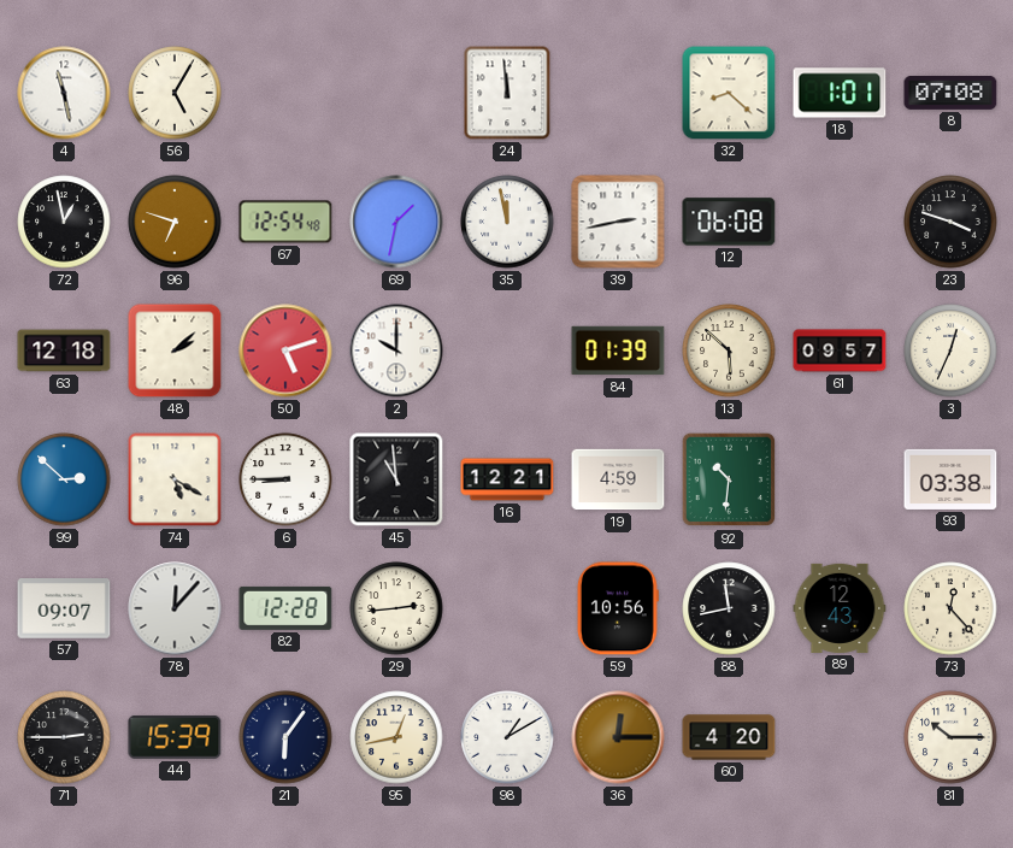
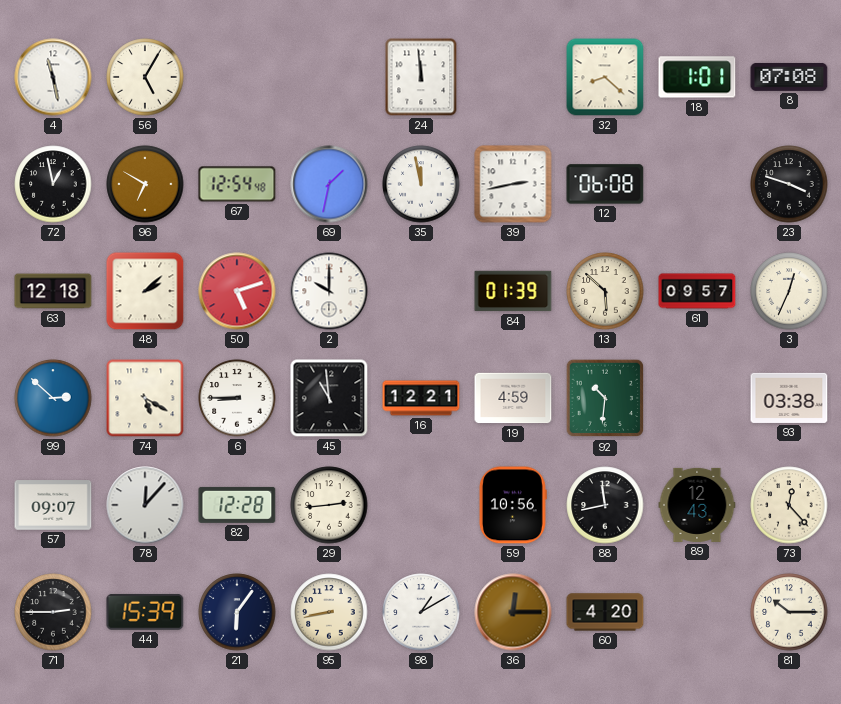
96: 6:48 -> 6:50
95: 12:43 -> 8:43
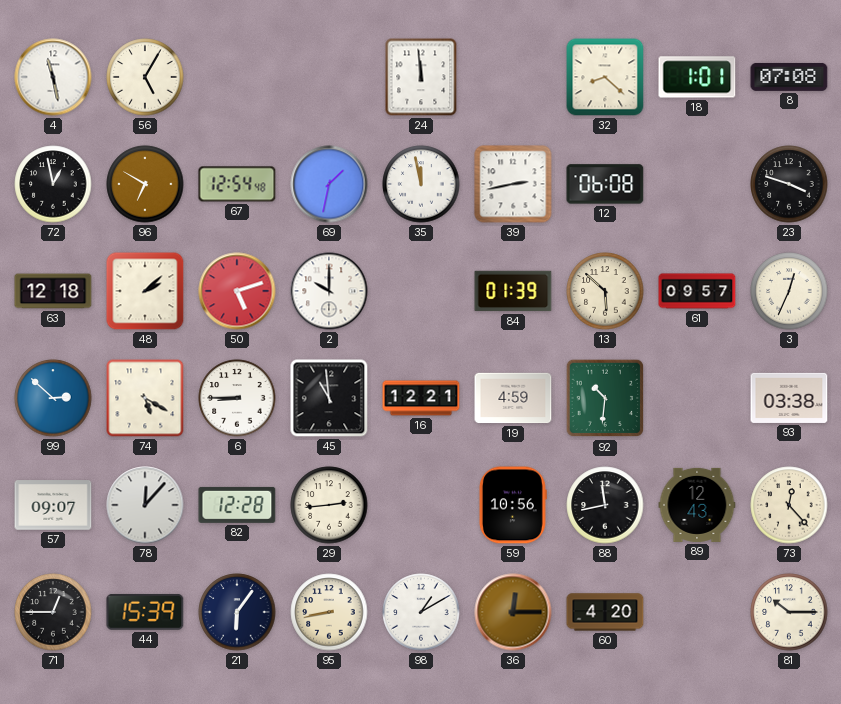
71: 2:45 -> 12:45
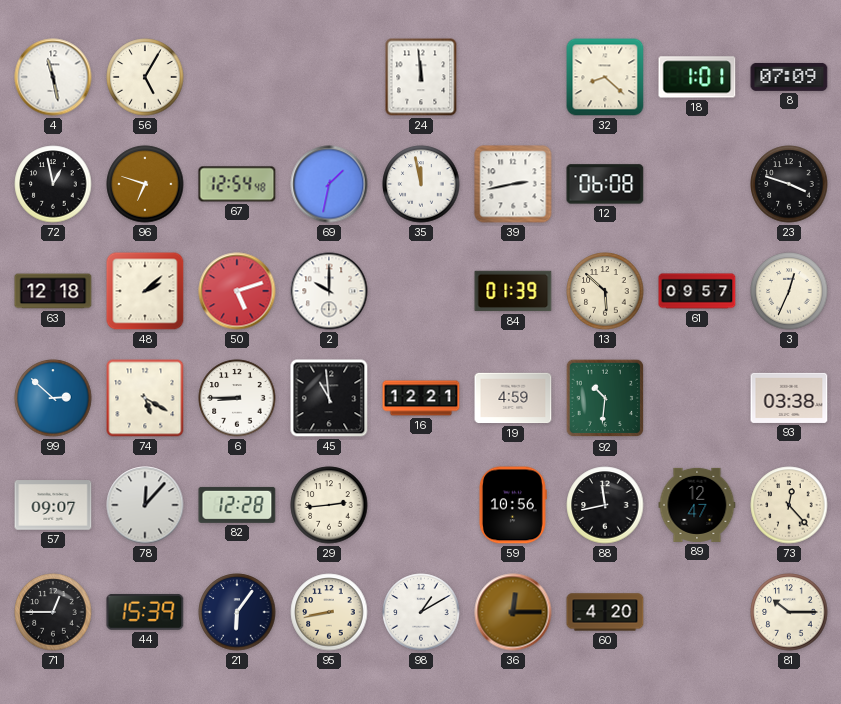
8: 07:08 -> 07:09
96: 6:50 -> 6:48
89: 12:43 -> 12:47
